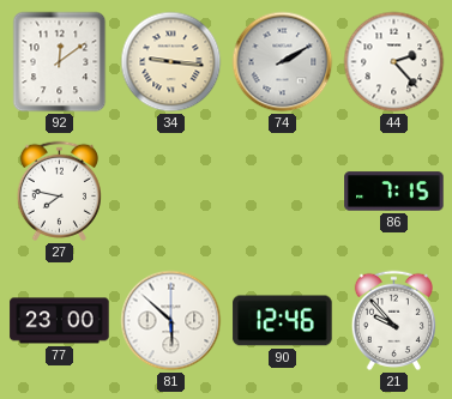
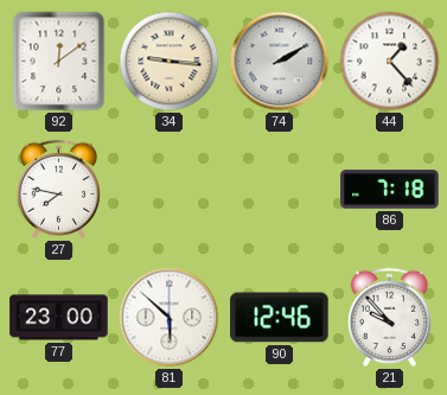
44: 2:23 -> 1:23
86: 7:15 -> 7:18
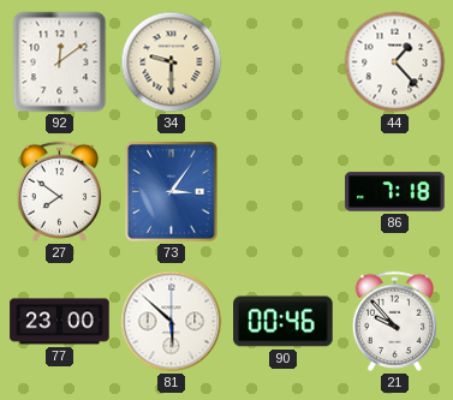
34: 9:16 -> 9:30
74: 2:10 -> none
27: 7:47 -> 7:51
73: none -> 3:06
90: 12:46 -> 00:46
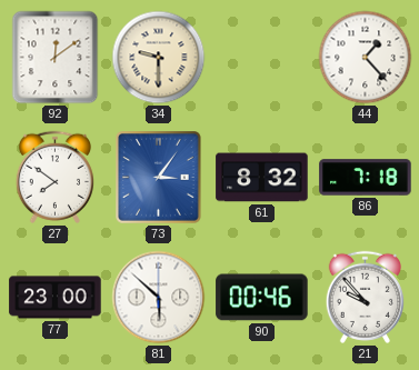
61: none -> 8:32
